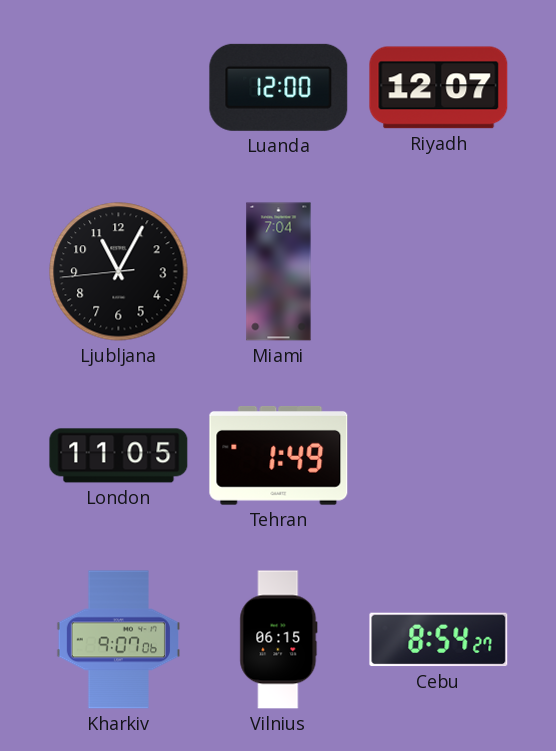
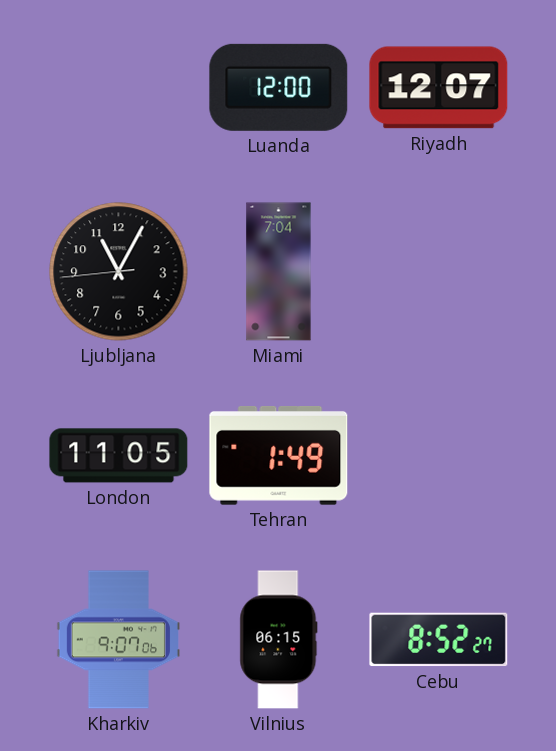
Cebu: 8:54 -> 8:52
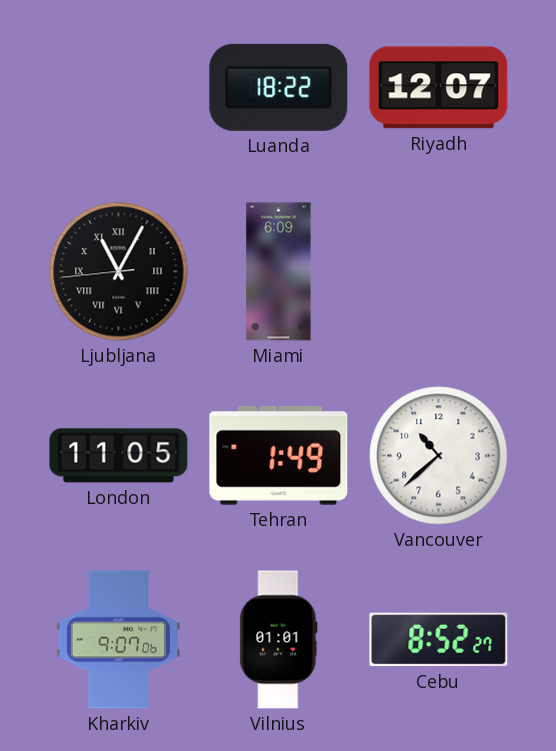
Luanda: 12:00 -> 18:22
Ljubljana numerals: Arabic -> Roman
Miami: 7:04 -> 6:09
Vancouver: none -> 10:38
Vilnius: 06:15 -> 01:01
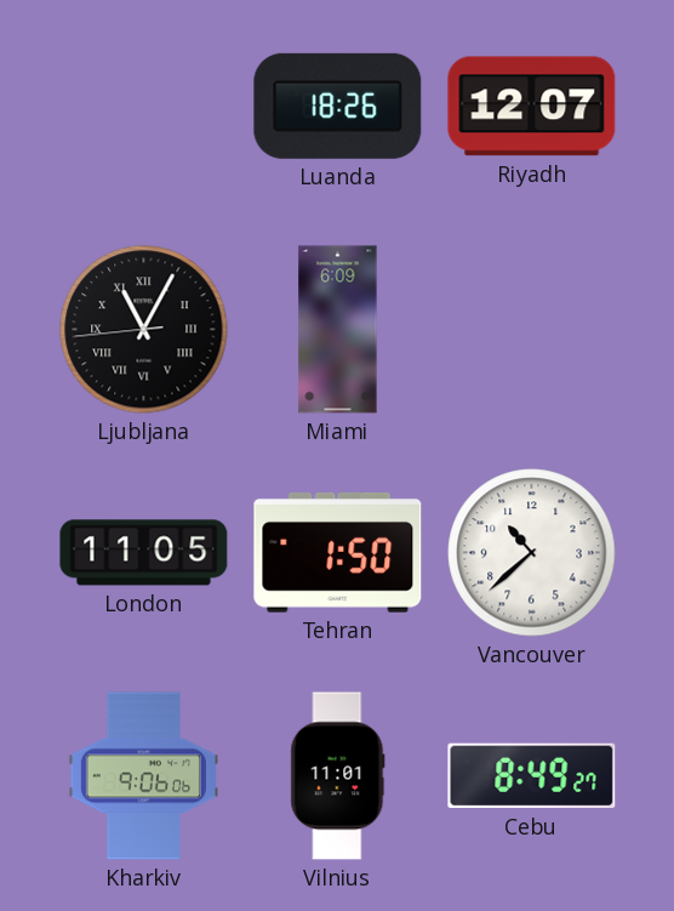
Luanda: 18:22 -> 18:26
Tehran: 1:49 -> 1:50
Kharkiv: 9:07 -> 9:06
Vilnius: 01:01 -> 11:01
Cebu: 8:52 -> 8:49
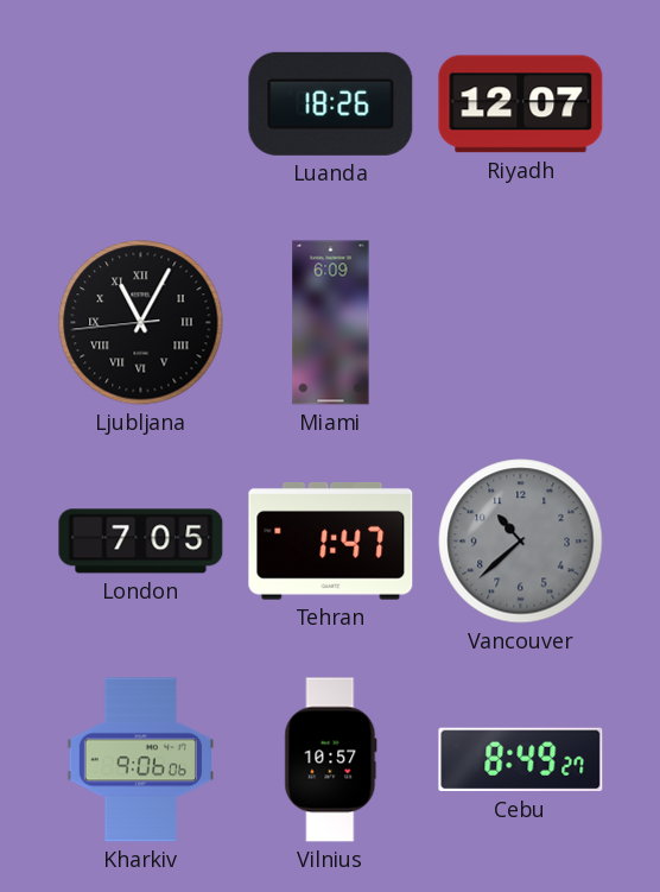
London: 11:05 -> 7:05
Tehran: 1:50 -> 1:47
Vancouver dial: white -> grey
Vilnius: 11:01 -> 10:57
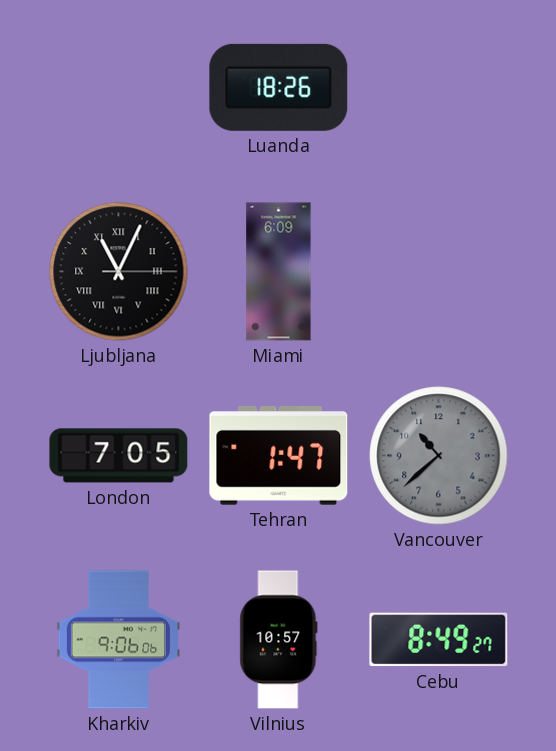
Riyadh: 12:07 -> none
Ljubljana: 11:04:44 -> 11:04:15
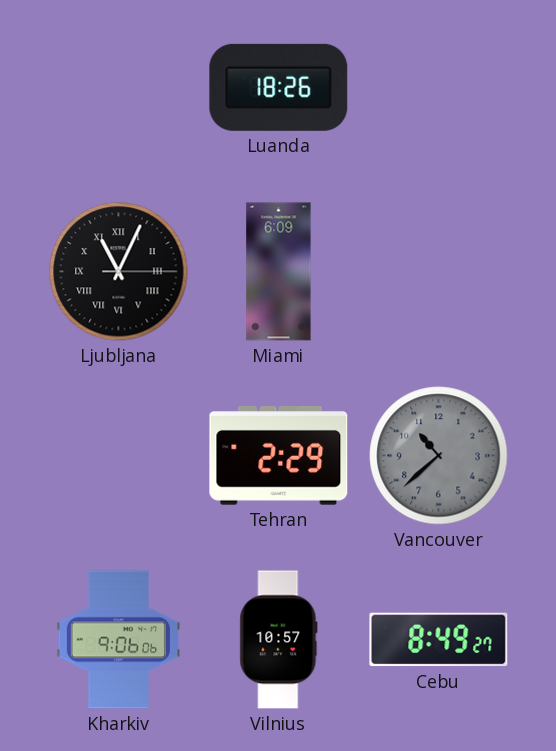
London: 7:05 -> none
Tehran: 1:47 -> 2:29
